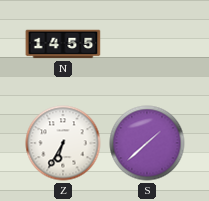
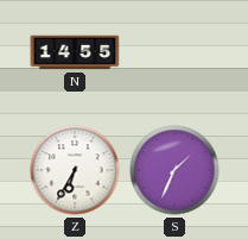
S: 1:38 -> 1:34
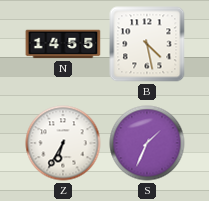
B: none -> 4:28
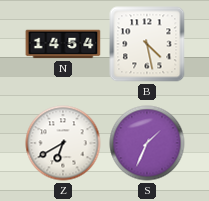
N: 14:55 -> 14:54
Z: 6:35 -> 6:40
